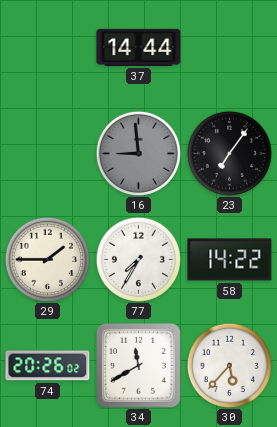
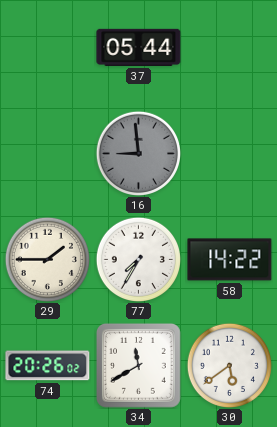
37: 14:44 -> 05:44
23: 7:06 -> none
30: 5:37 -> 5:39
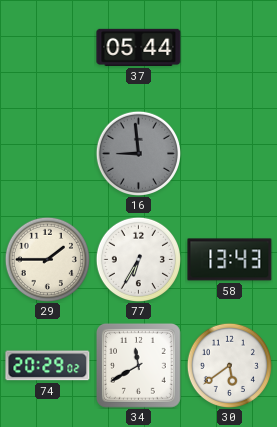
77: 7:35 -> 6:35
58: 14:22 -> 13:43
74: 20:26 -> 20:29
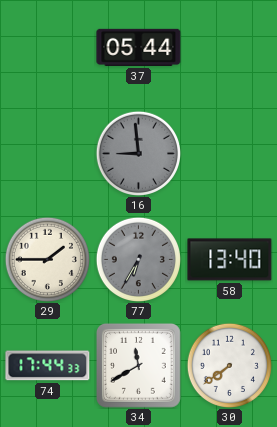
77 dial: white -> grey
58: 13:43 -> 13:40
74: 20:29 -> 17:44
30: 5:39 -> 7:39
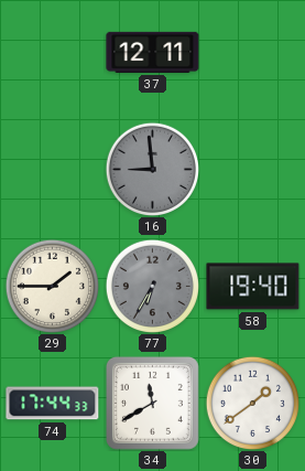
37: 05:44 -> 12:11
58: 13:40 -> 19:40
30: 7:39 -> 1:39
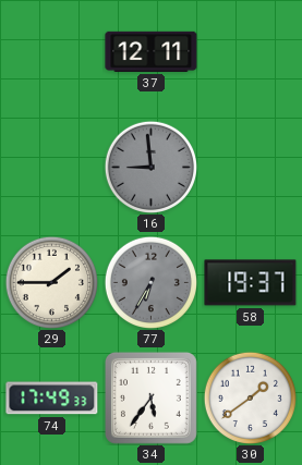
58: 19:40 -> 19:37
74: 17:44 -> 17:49
34: 11:40 -> 5:36
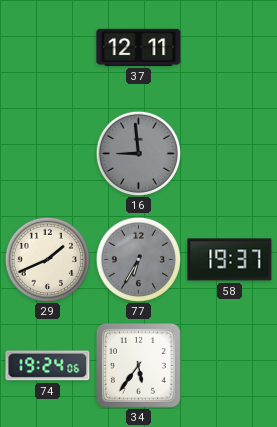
29: 1:45 -> 1:41
74: 17:49 -> 19:24
30: 1:39 -> none
